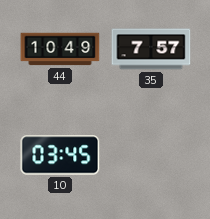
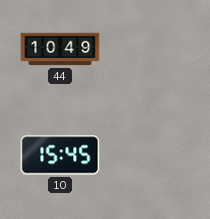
35: 7:57 -> none
10: 03:45 -> 15:45
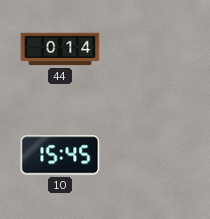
44: 10:49 -> 0:14
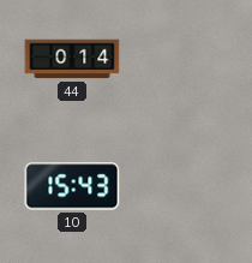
10: 15:45 -> 15:43
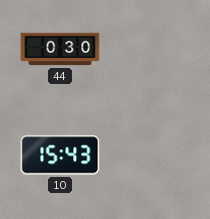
44: 0:14 -> 0:30
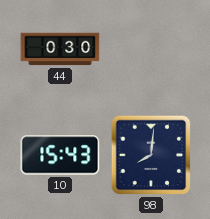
98: none -> 8:01
